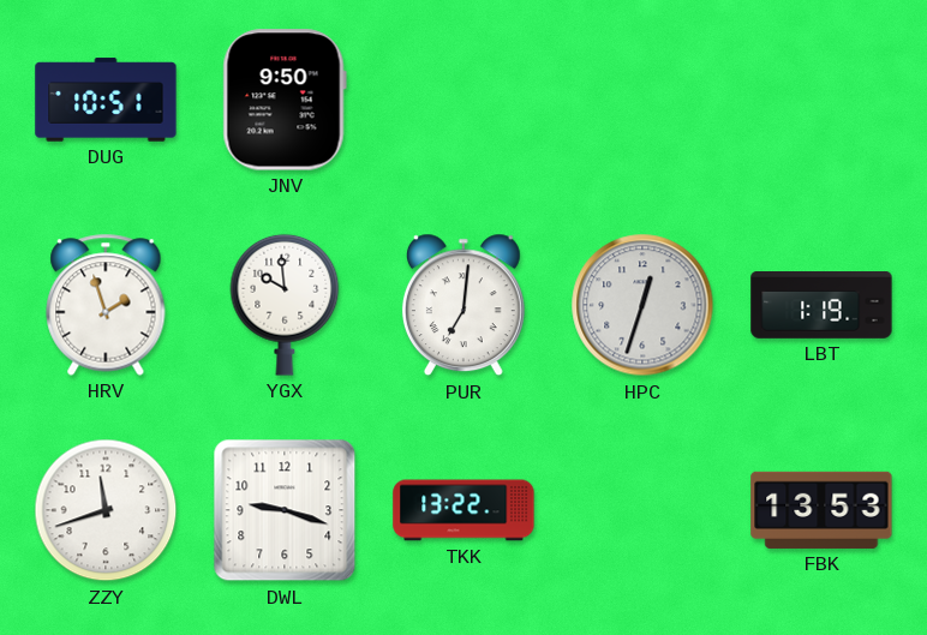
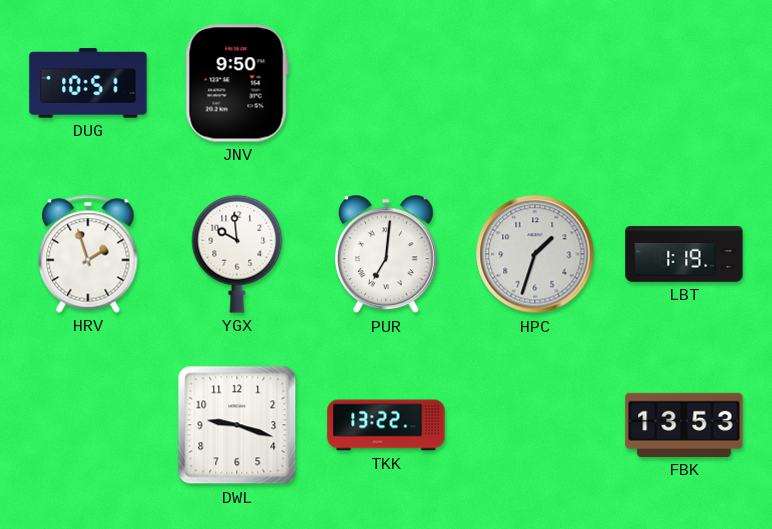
HPC: 12:33 -> 1:33
ZZY: 11:42 -> none
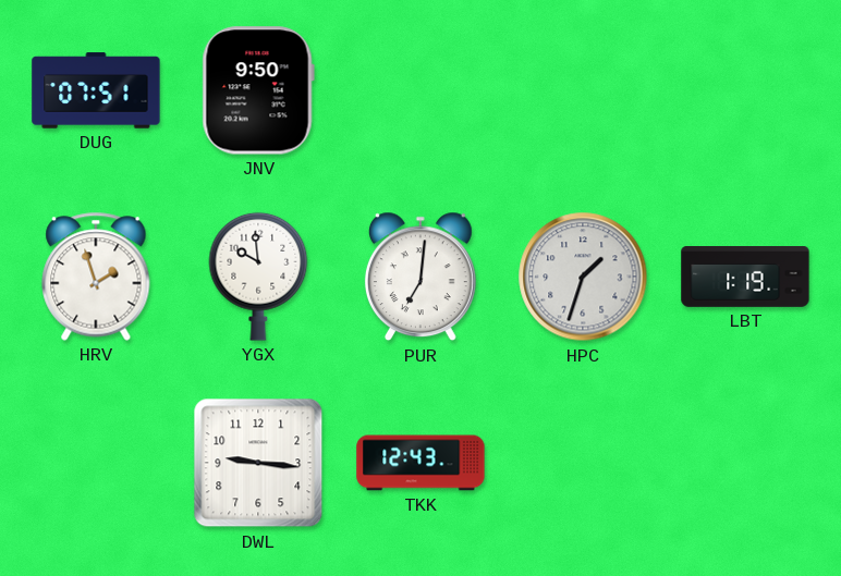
DUG: 10:51 -> 07:51
DWL: 9:18 -> 9:16
TKK: 13:22 -> 12:43
FBK: 13:53 -> none
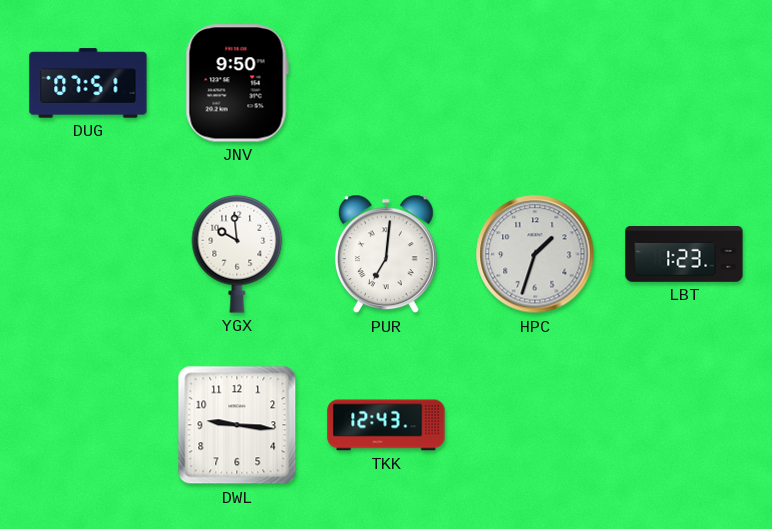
HRV: 1:57 -> none
LBT: 1:19 -> 1:23
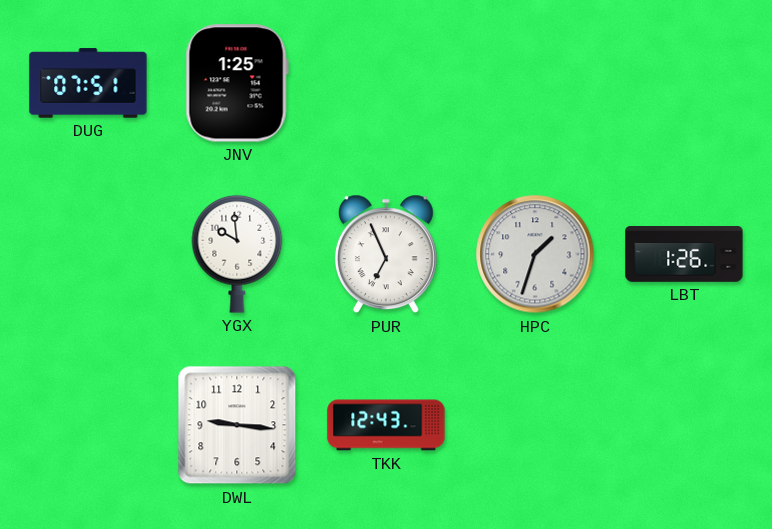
JNV: 9:50 -> 1:25
PUR: 7:01 -> 6:56
LBT: 1:23 -> 1:26
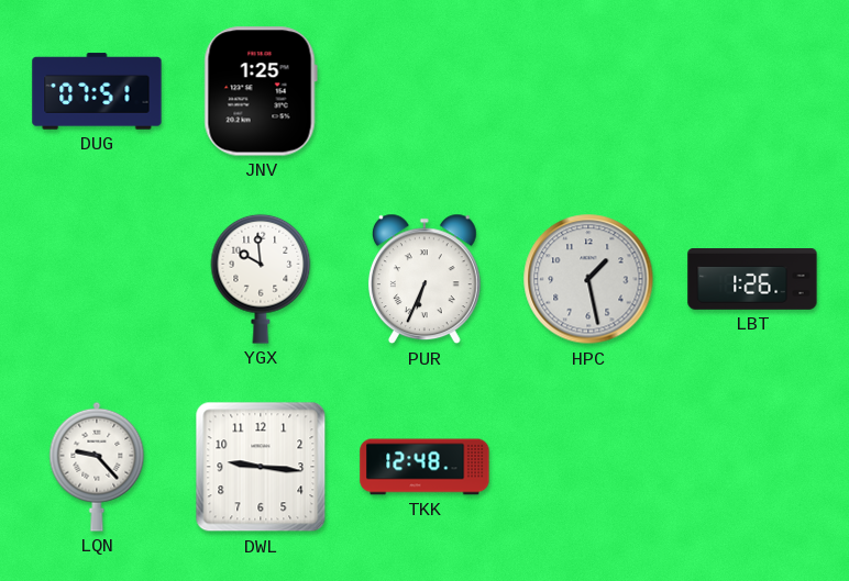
PUR: 6:56 -> 6:34
HPC: 1:33 -> 1:28
LQN: none -> 9:23
TKK: 12:43 -> 12:48
